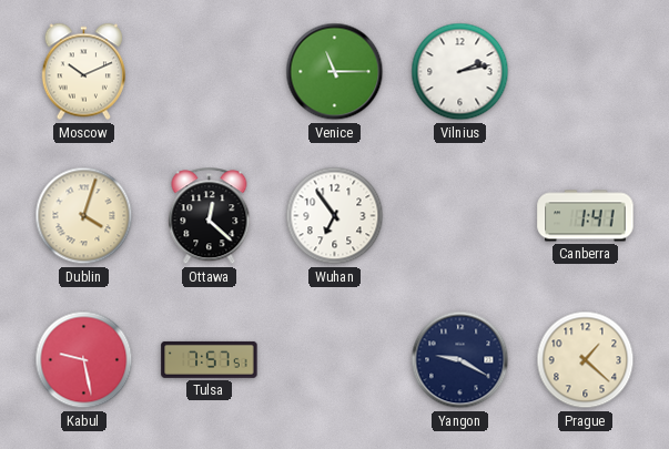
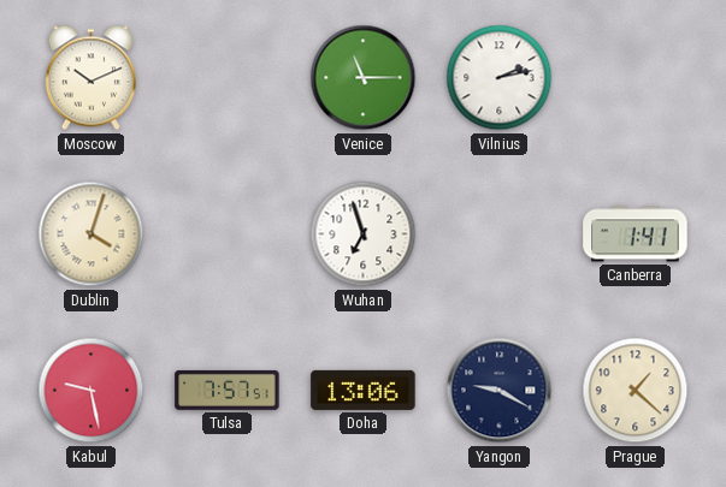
Ottawa: 12:22 -> none
Wuhan: 6:54 -> 6:57
Doha: none -> 13:06
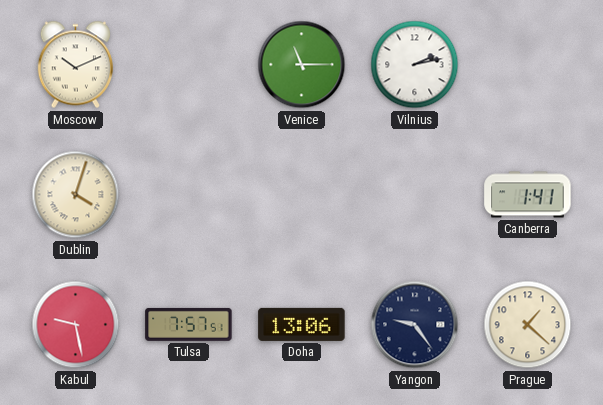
Wuhan: 6:57 -> none
Yangon: 9:20 -> 9:24
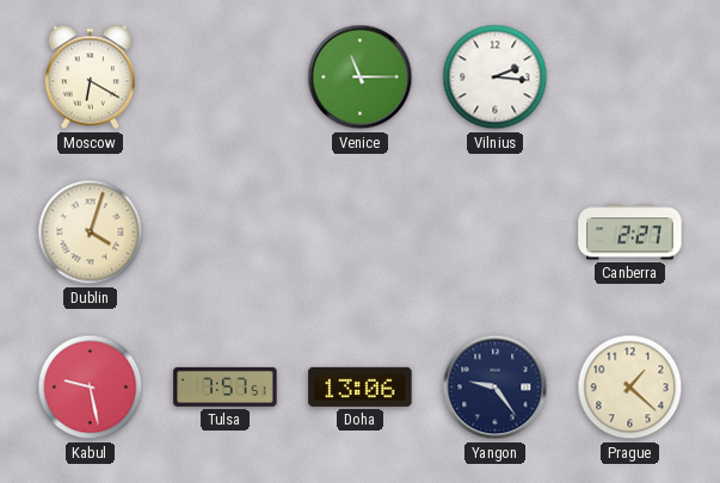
Moscow: 10:11 -> 6:20
Vilnius: 2:13 -> 2:16
Canberra: 1:41 -> 2:27
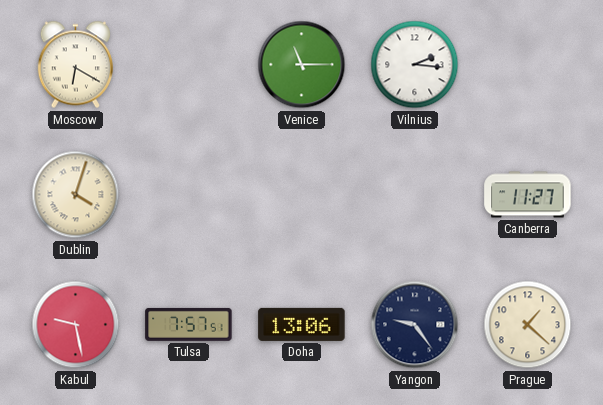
Canberra: 2:27 -> 11:27
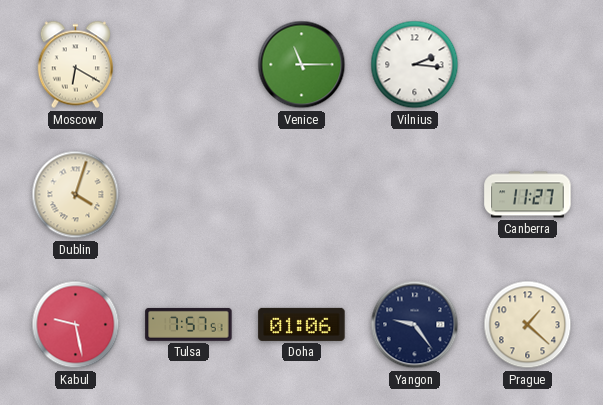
Doha: 13:06 -> 01:06
